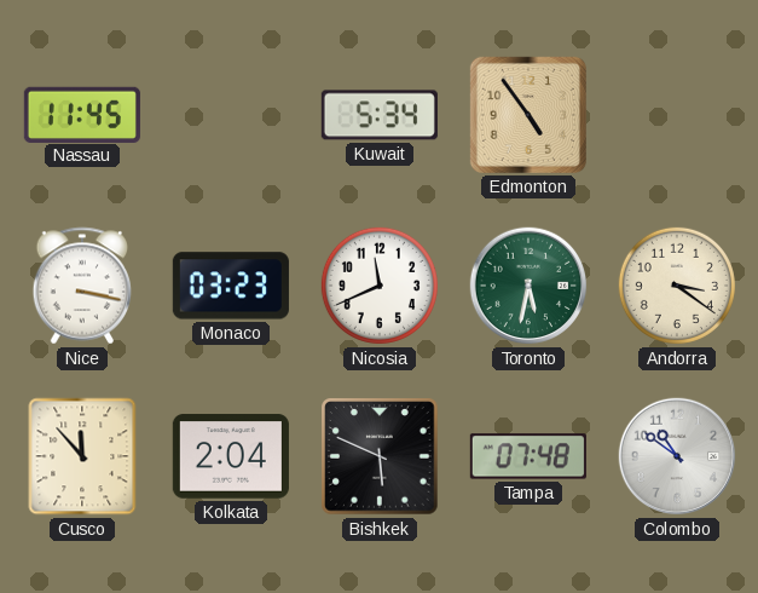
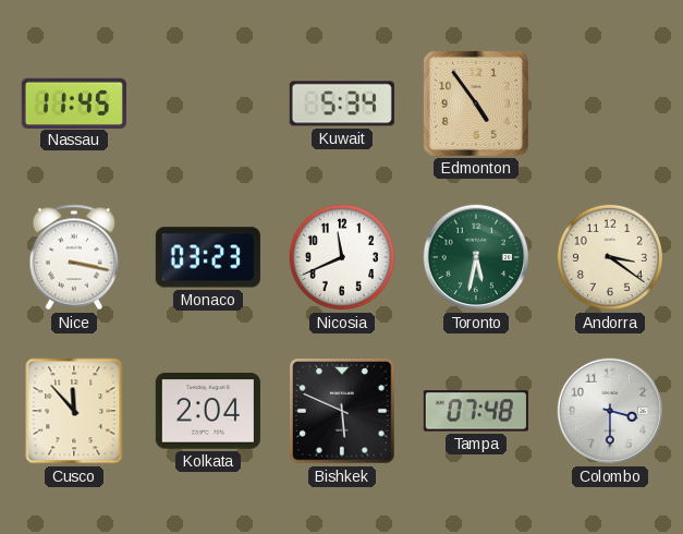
Colombo: 10:51 -> 3:30
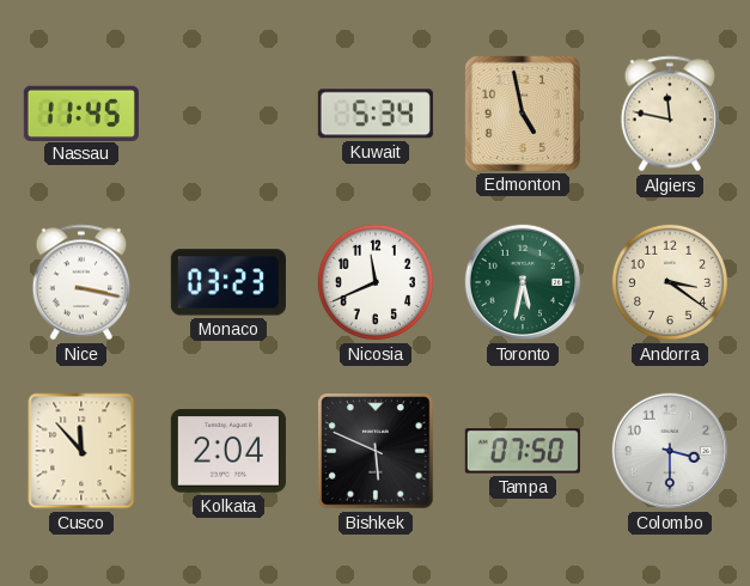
Edmonton: 4:54 -> 4:58
Algiers: none -> 11:47
Tampa: 07:48 -> 07:50
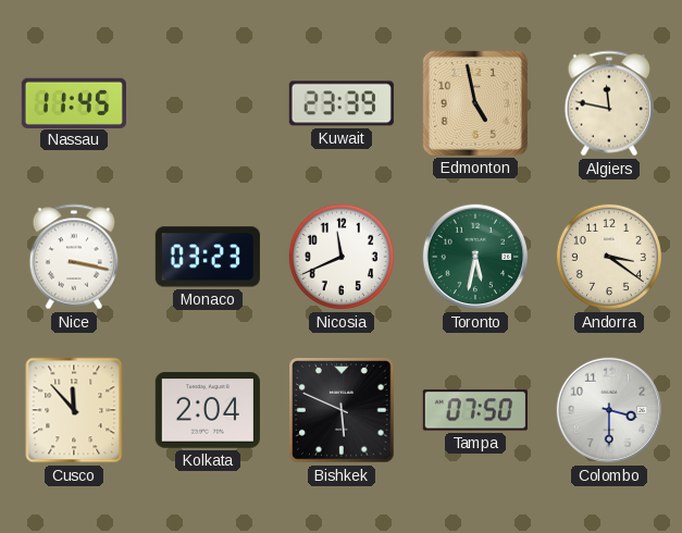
Kuwait: 5:34 -> 23:39
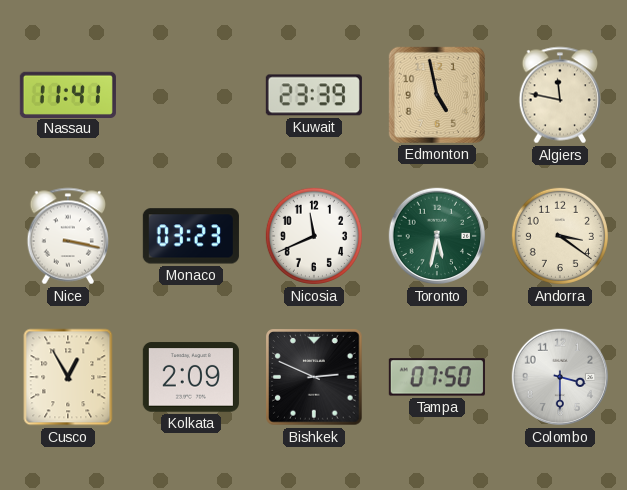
Nassau: 11:45 -> 11:41
Cusco: 11:53 -> 12:55
Kolkata: 2:04 -> 2:09
Bishkek: 5:49 -> 2:49
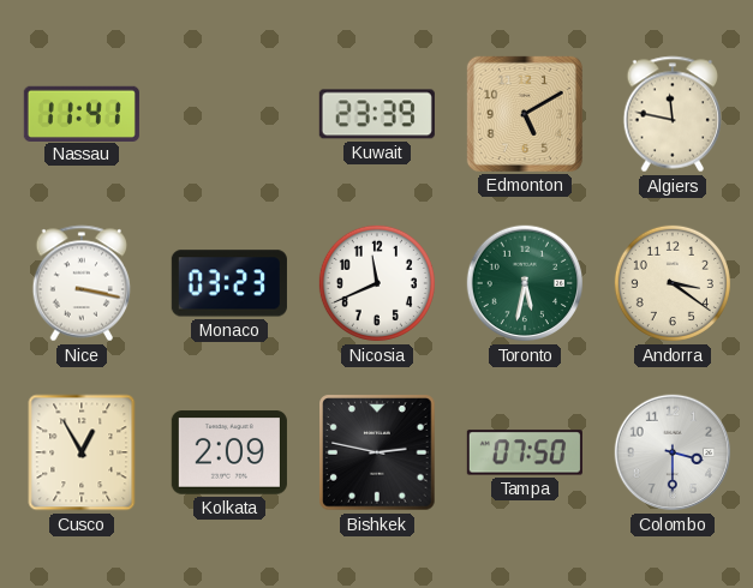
Edmonton: 4:58 -> 5:10
Bishkek: 2:49 -> 2:47
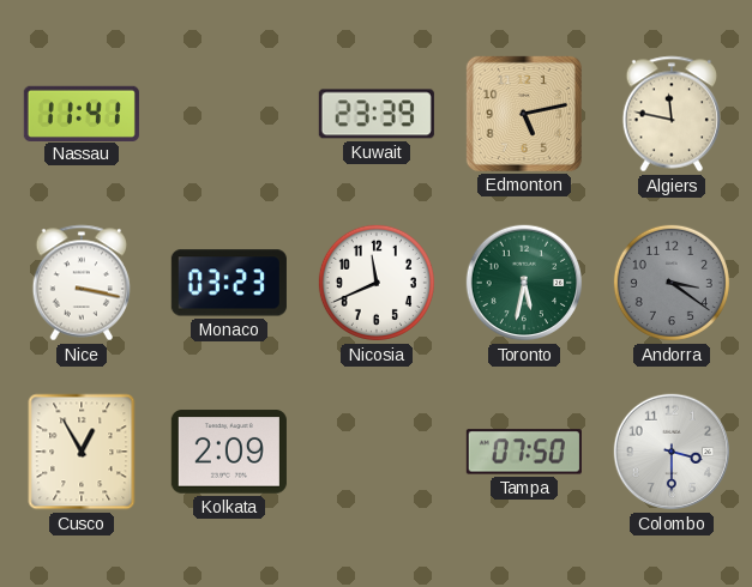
Edmonton: 5:10 -> 5:13
Andorra dial: cream -> grey
Bishkek: 2:47 -> none
